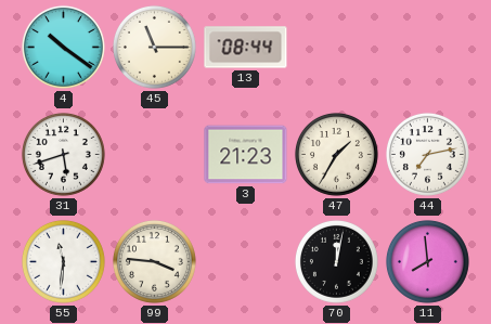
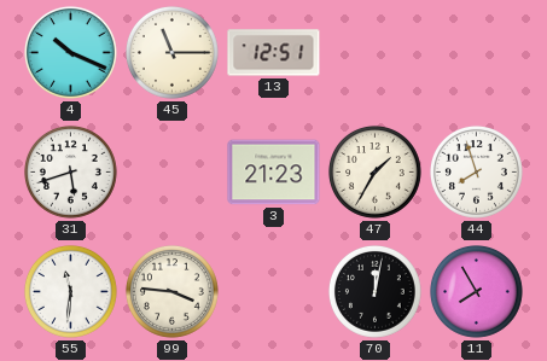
4: 10:21 -> 10:19
13: 08:44 -> 12:51
44: 7:13 -> 7:57
11: 7:59 -> 7:55
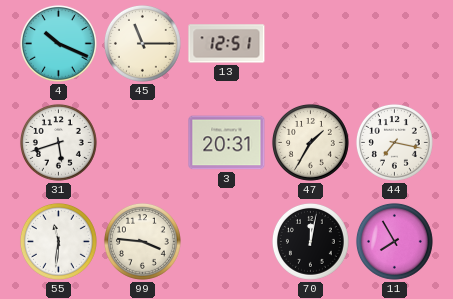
3: 21:23 -> 20:31
44: 7:57 -> 7:17
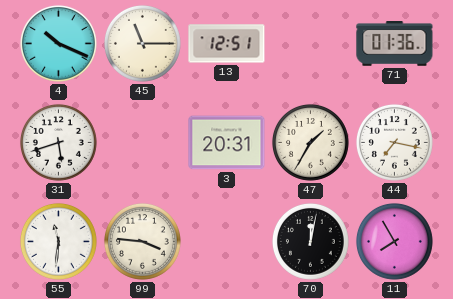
71: none -> 01:36
